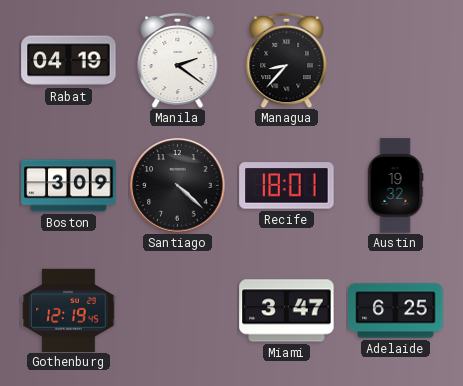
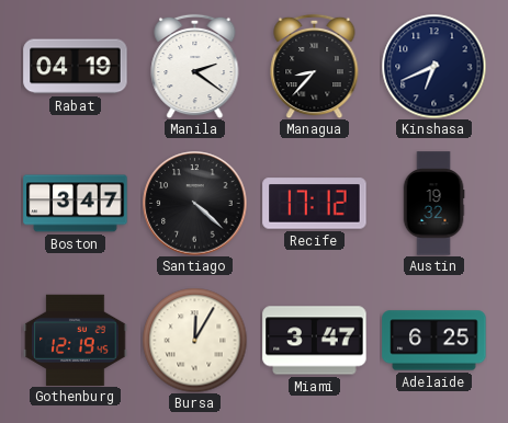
Kinshasa: none -> 6:41
Boston: 3:09 -> 3:47
Recife: 18:01 -> 17:12
Bursa: none -> 12:05
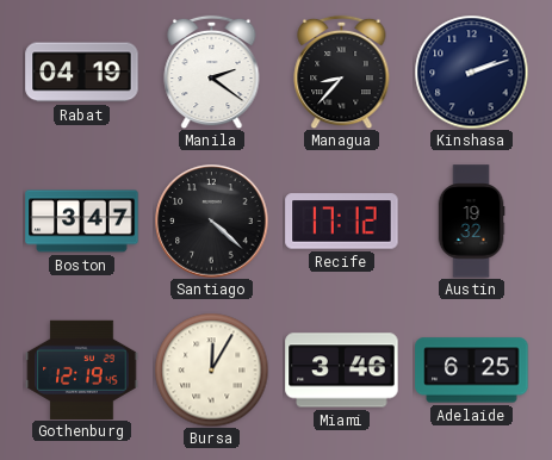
Kinshasa: 6:41 -> 2:12
Miami: 3:47 -> 3:46
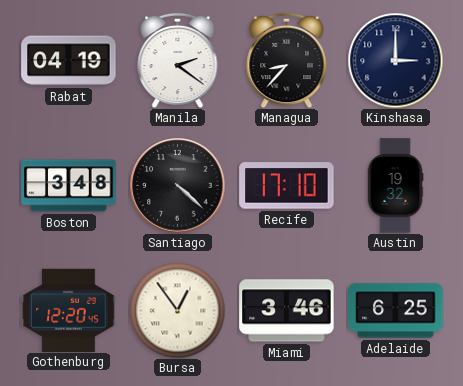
Kinshasa: 2:12 -> 3:00
Boston: 3:47 -> 3:48
Recife: 17:12 -> 17:10
Gothenburg: 12:19 -> 12:20
Bursa: 12:05 -> 12:54
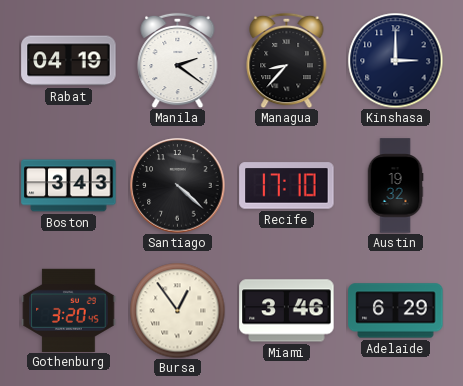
Boston: 3:48 -> 3:43
Gothenburg: 12:20 -> 3:20
Adelaide: 6:25 -> 6:29
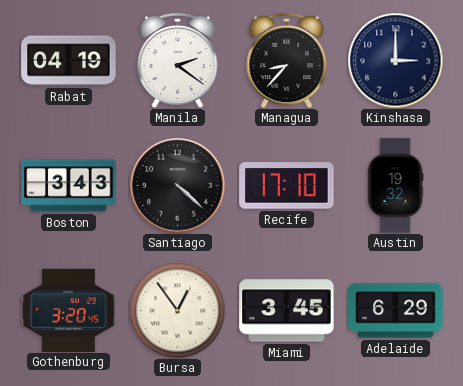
Miami: 3:46 -> 3:45
